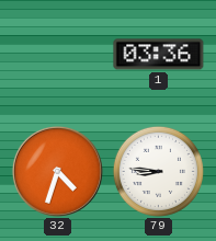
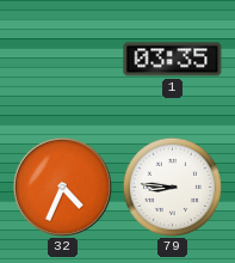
1: 03:36 -> 03:35
32: 4:33 -> 4:34
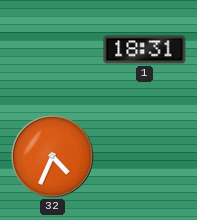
1: 03:35 -> 18:31
79: 8:46 -> none
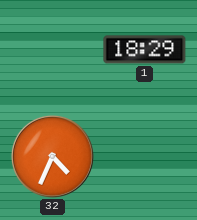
1: 18:31 -> 18:29
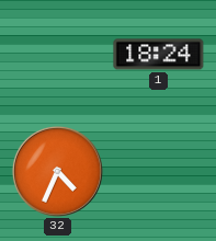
1: 18:29 -> 18:24
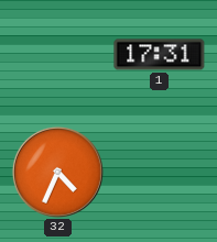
1: 18:24 -> 17:31
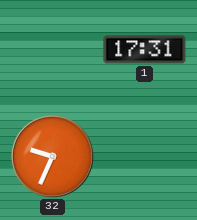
32: 4:34 -> 9:34
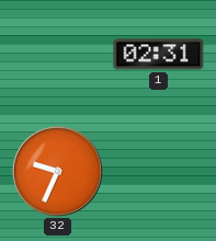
1: 17:31 -> 02:31
